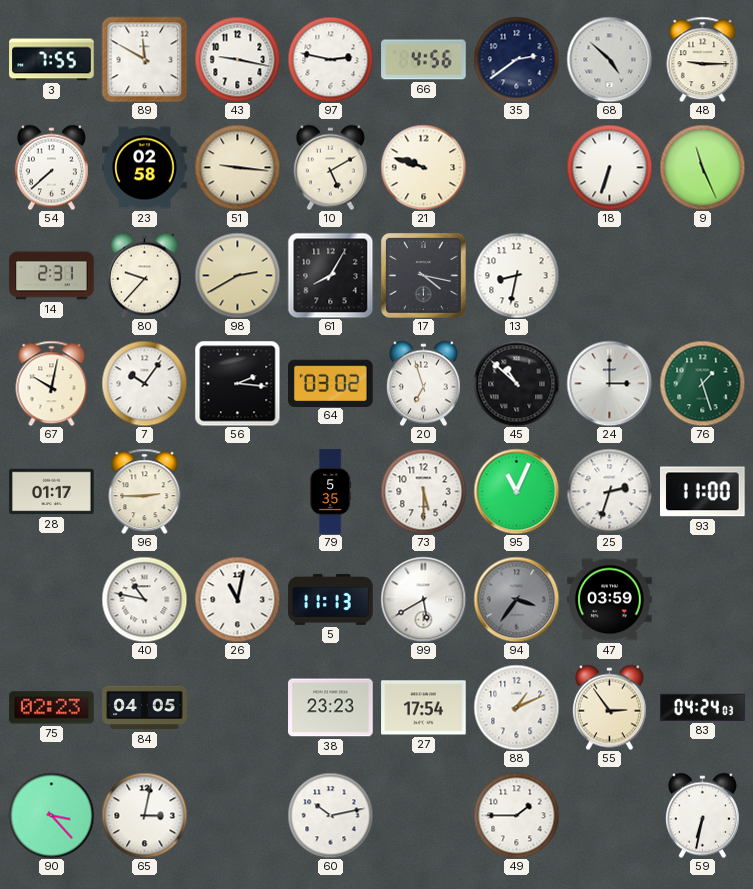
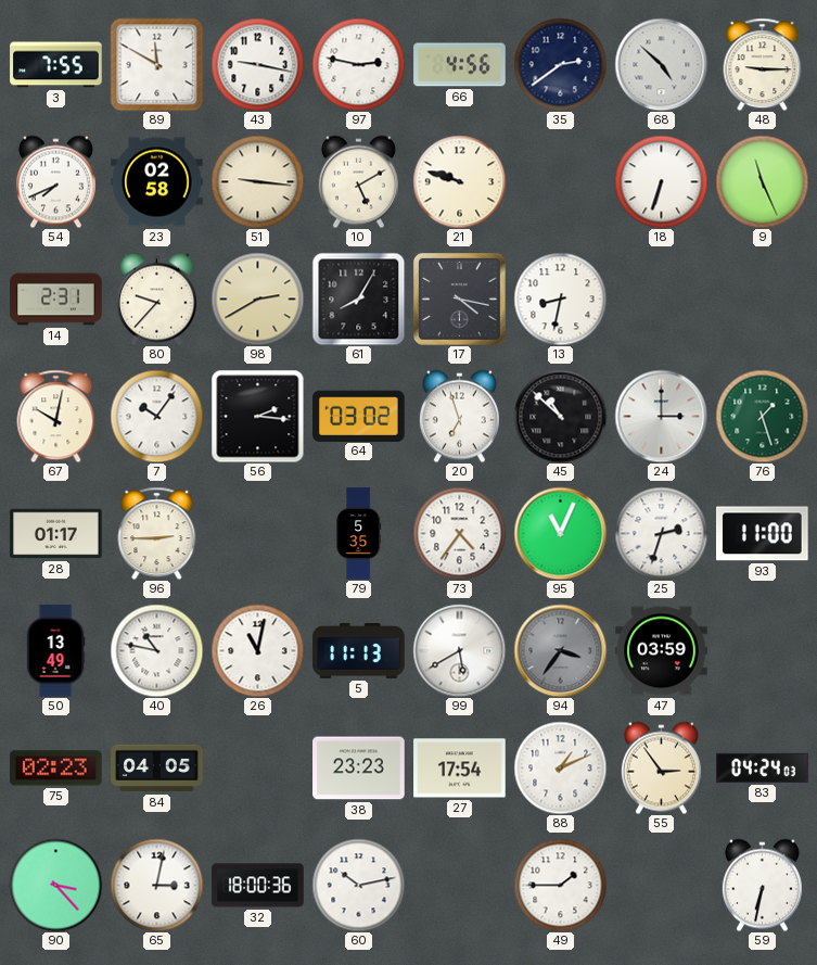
54: 7:38 -> 7:41
73: 5:30 -> 4:36
50: none -> 13:49
32: none -> 18:00
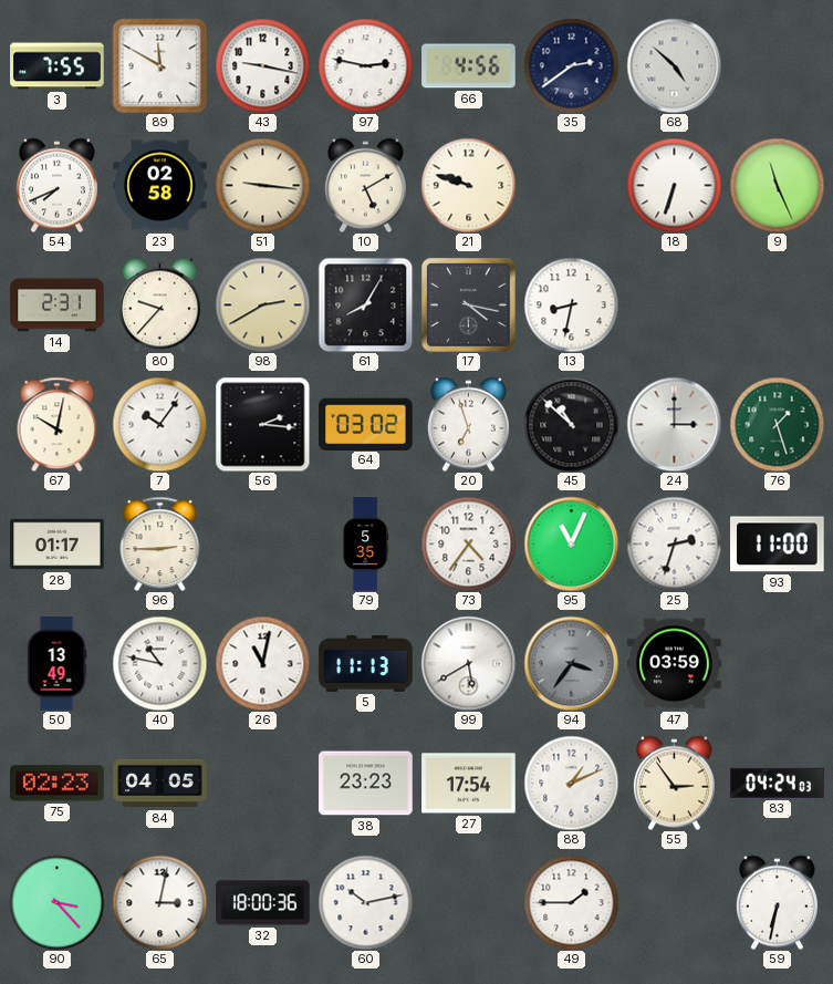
48: 9:15 -> none
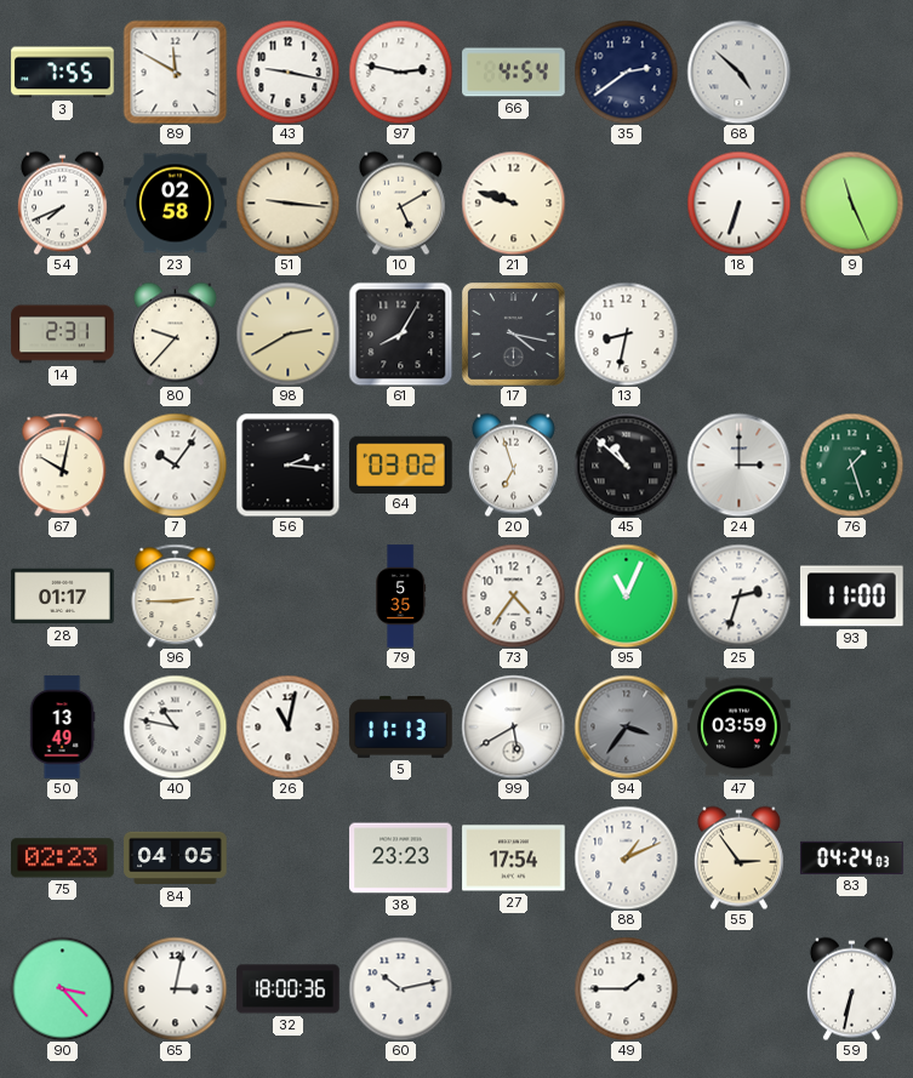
66: 4:56 -> 4:54
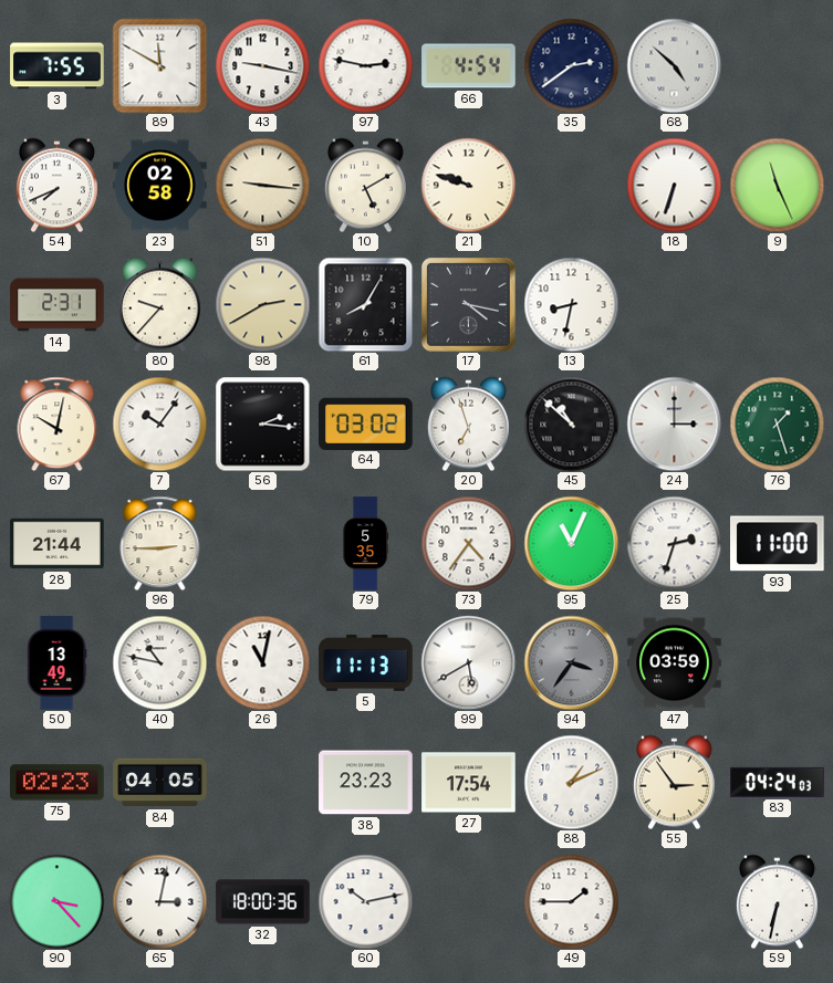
28: 01:17 -> 21:44
